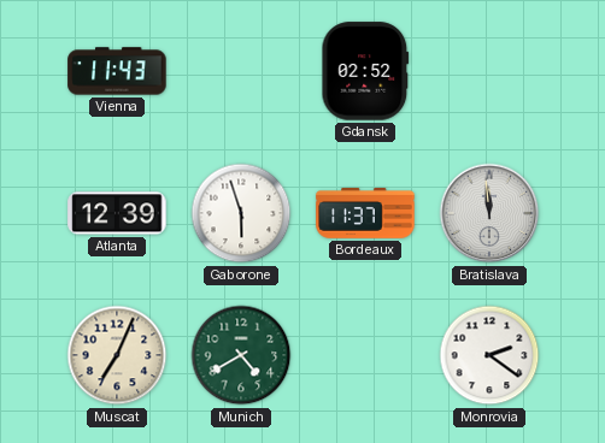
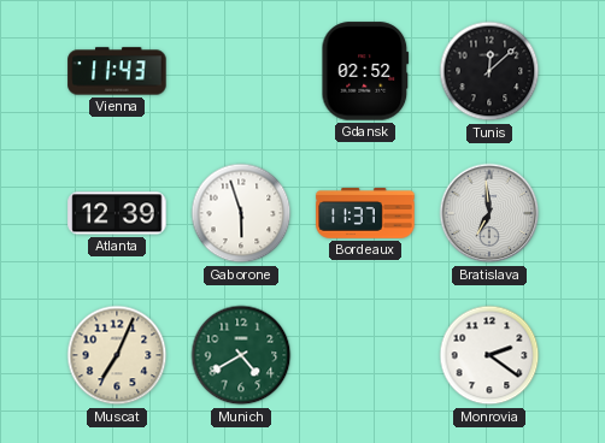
Tunis: none -> 12:08
Bratislava: 11:59 -> 6:59
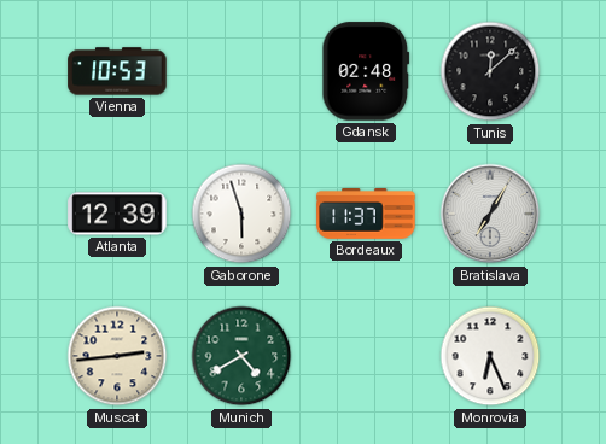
Vienna: 11:43 -> 10:53
Gdansk: 02:52 -> 02:48
Bratislava: 6:59 -> 7:05
Muscat: 7:04 -> 2:44
Monrovia: 2:21 -> 6:26
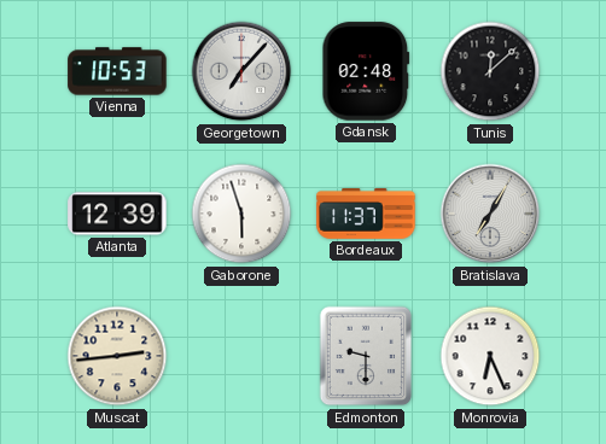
Georgetown: none -> 7:07
Munich: 4:40 -> none
Edmonton: none -> 9:30
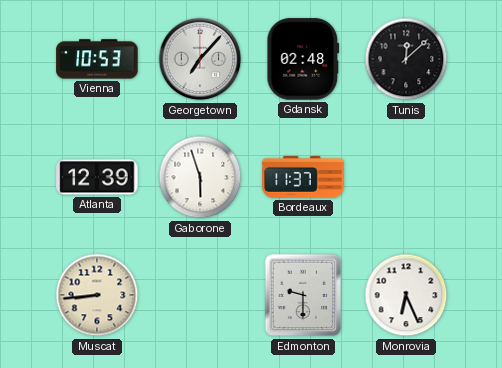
Bratislava: 7:05 -> none
Muscat: 2:44 -> 8:44
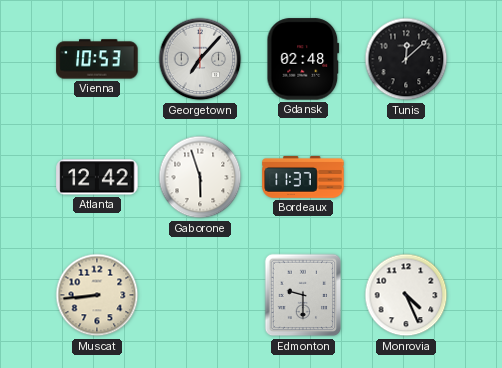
Atlanta: 12:39 -> 12:42
Monrovia: 6:26 -> 4:26
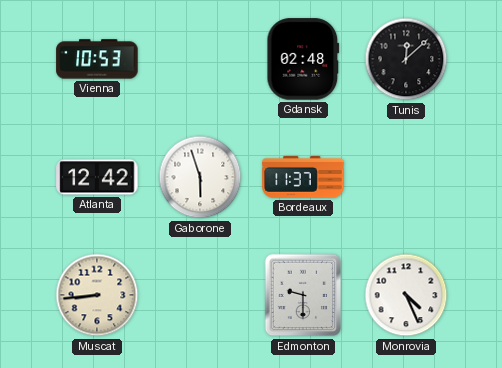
Georgetown: 7:07 -> none
